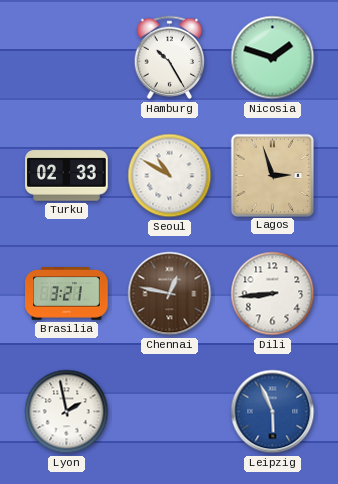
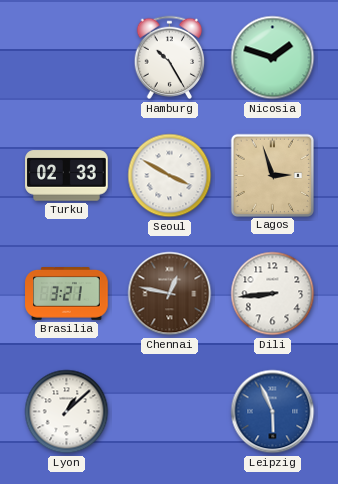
Seoul: 10:50 -> 3:50
Lyon: 1:58 -> 1:08
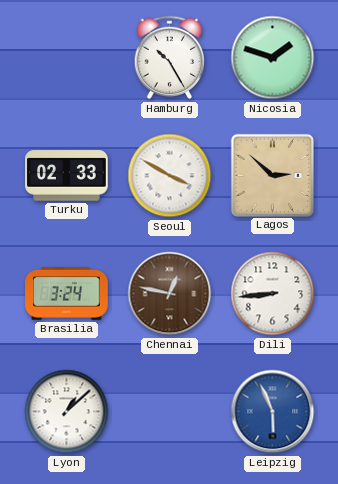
Lagos: 2:57 -> 2:52
Brasilia: 3:21 -> 3:24
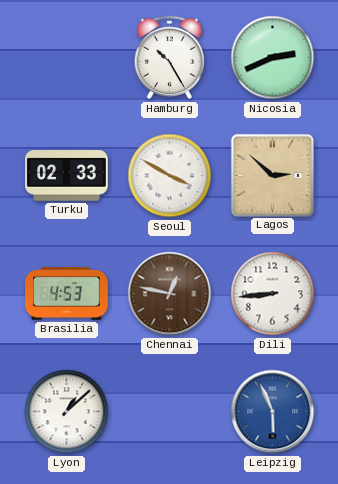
Nicosia: 1:48 -> 2:41
Brasilia: 3:24 -> 4:53
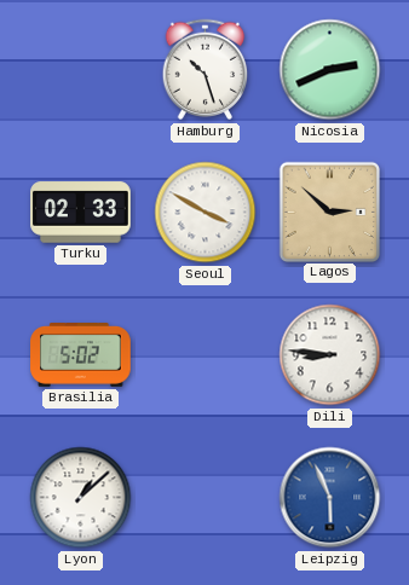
Hamburg: 10:25 -> 10:27
Brasilia: 4:53 -> 5:02
Chennai: 12:47 -> none
Dili: 8:44 -> 8:46
